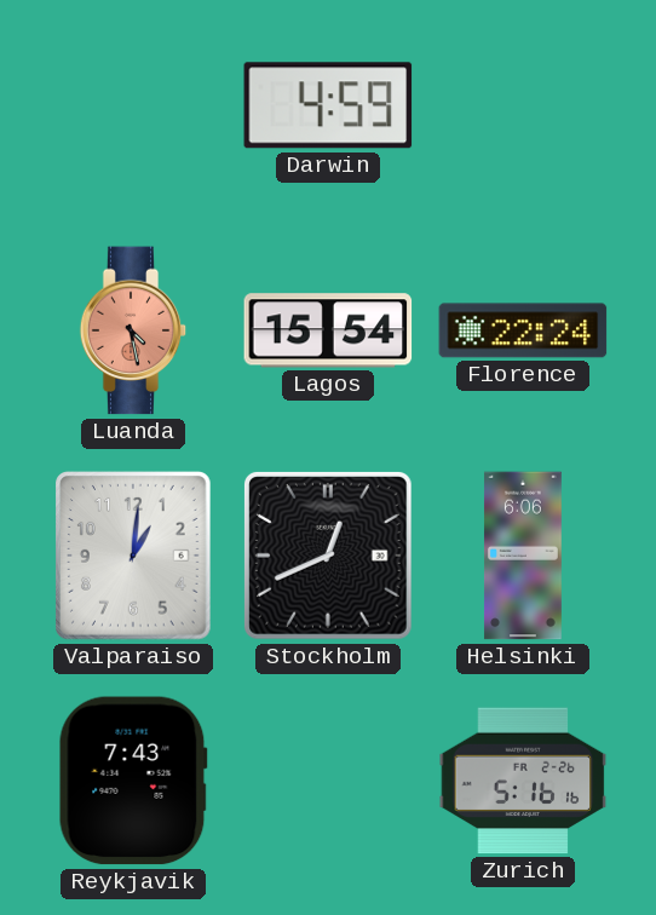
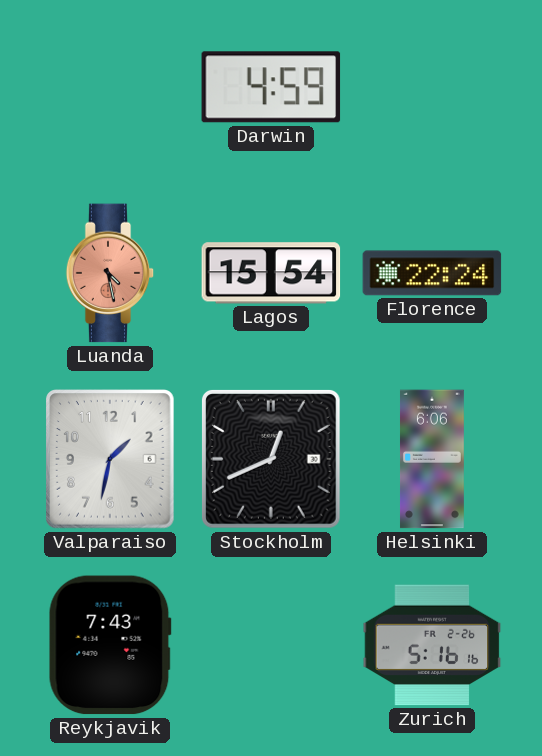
Valparaiso: 1:01 -> 1:32
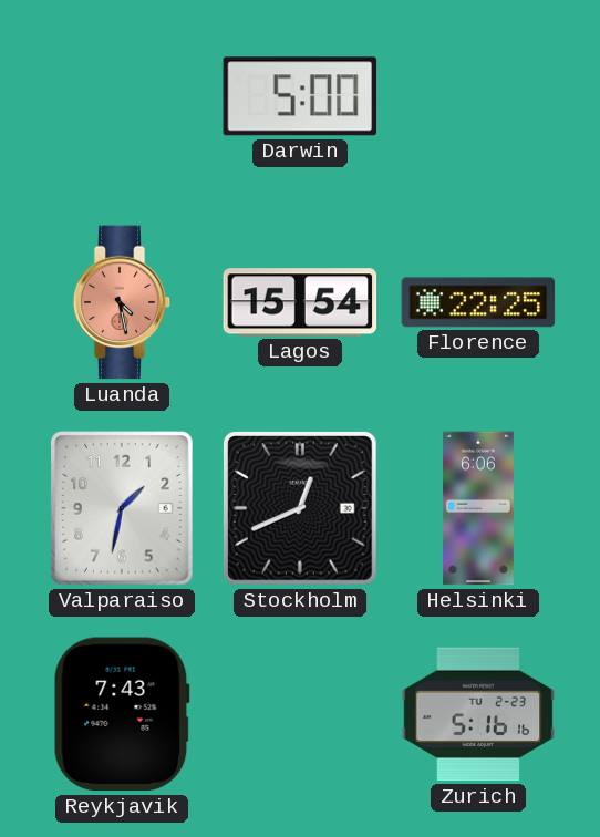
Darwin: 4:59 -> 5:00
Florence: 22:24 -> 22:25
Zurich date: FR 2-26 -> TU 2-23
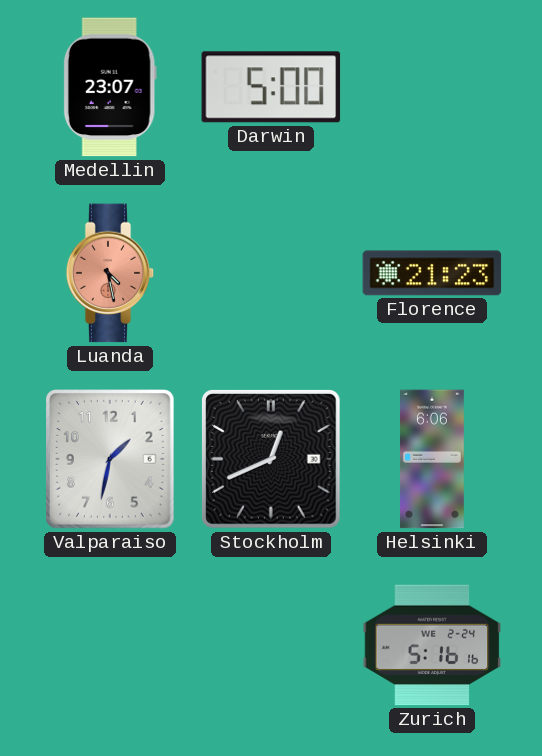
Medellin: none -> 23:07
Lagos: 15:54 -> none
Florence: 22:25 -> 21:23
Reykjavik: 7:43 -> none
Zurich date: TU 2-23 -> WE 2-24
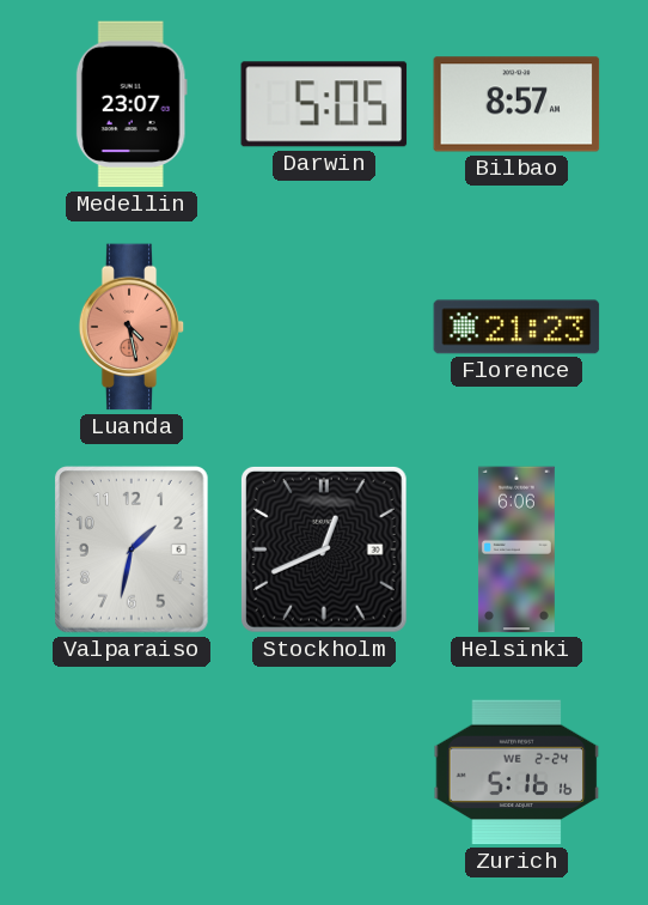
Darwin: 5:00 -> 5:05
Bilbao: none -> 8:57
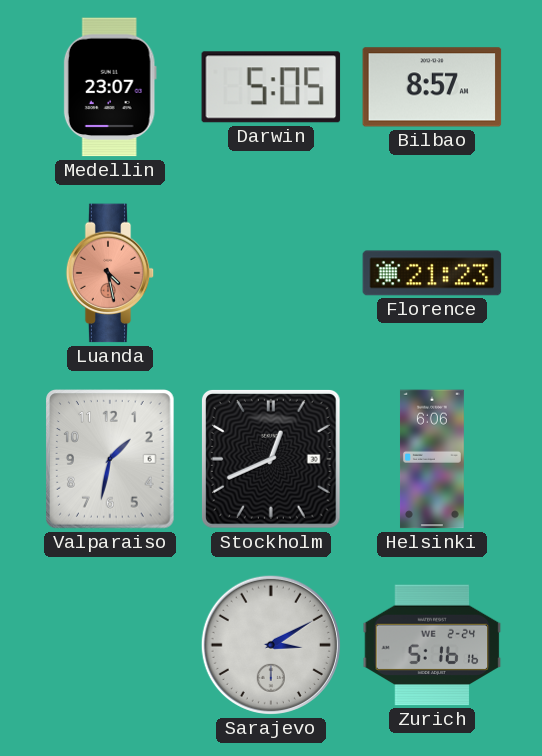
Sarajevo: none -> 3:10
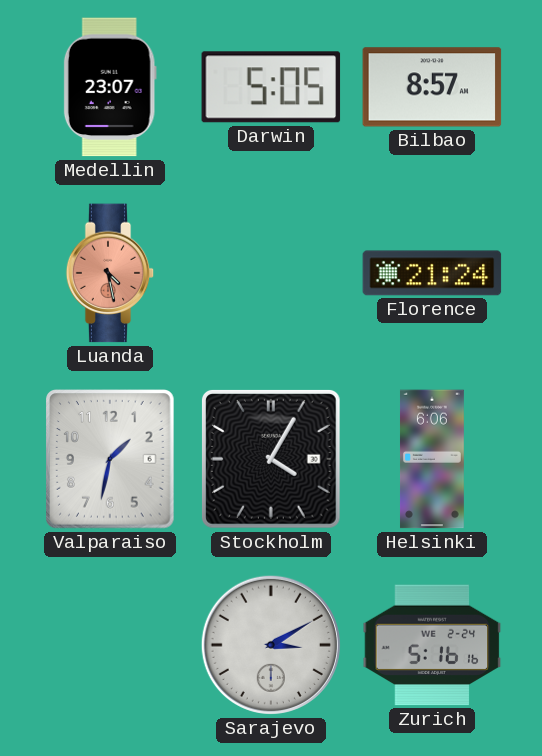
Florence: 21:23 -> 21:24
Stockholm: 12:41 -> 4:05
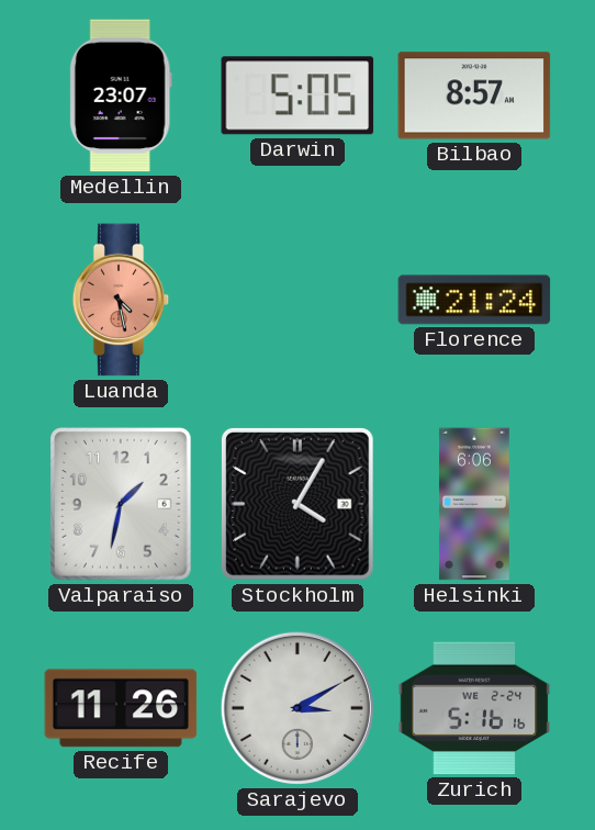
Recife: none -> 11:26
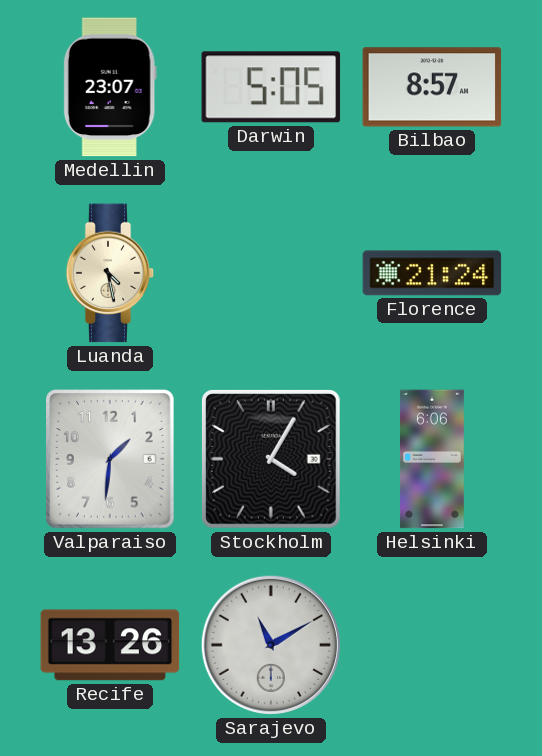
Luanda dial: salmon -> cream
Valparaiso: 1:32 -> 1:31
Recife: 11:26 -> 13:26
Sarajevo: 3:10 -> 11:10
Zurich: 5:16 -> none
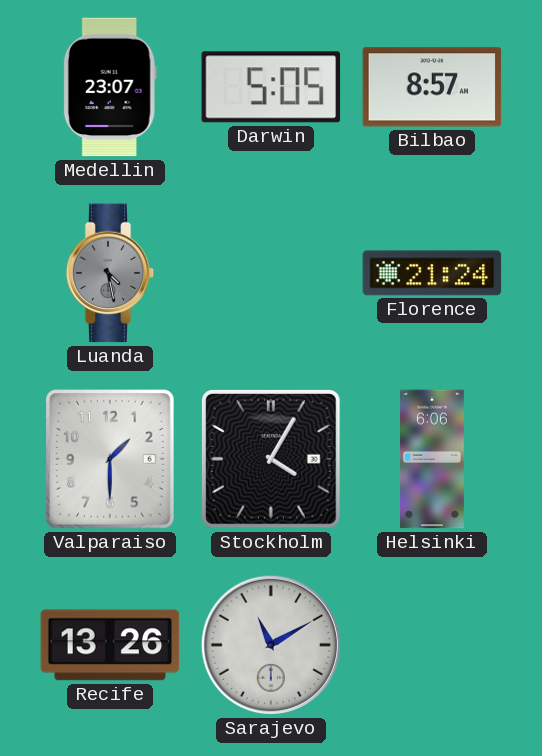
Luanda dial: cream -> grey
Valparaiso: 1:31 -> 1:30
